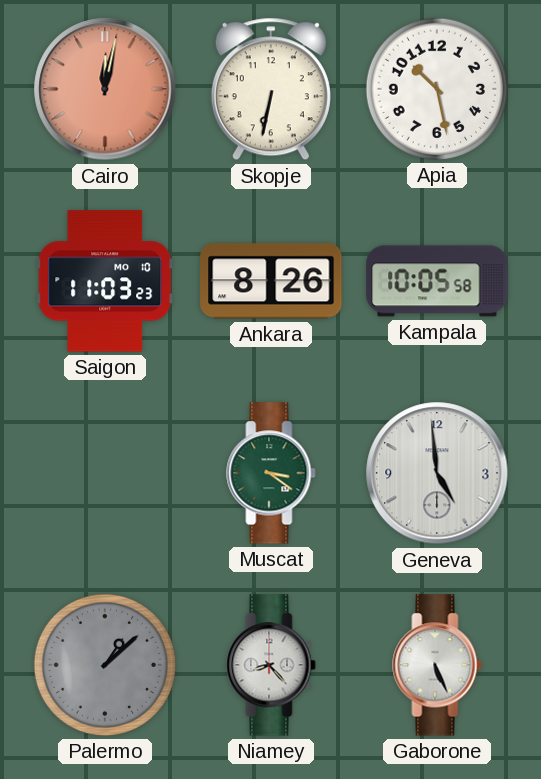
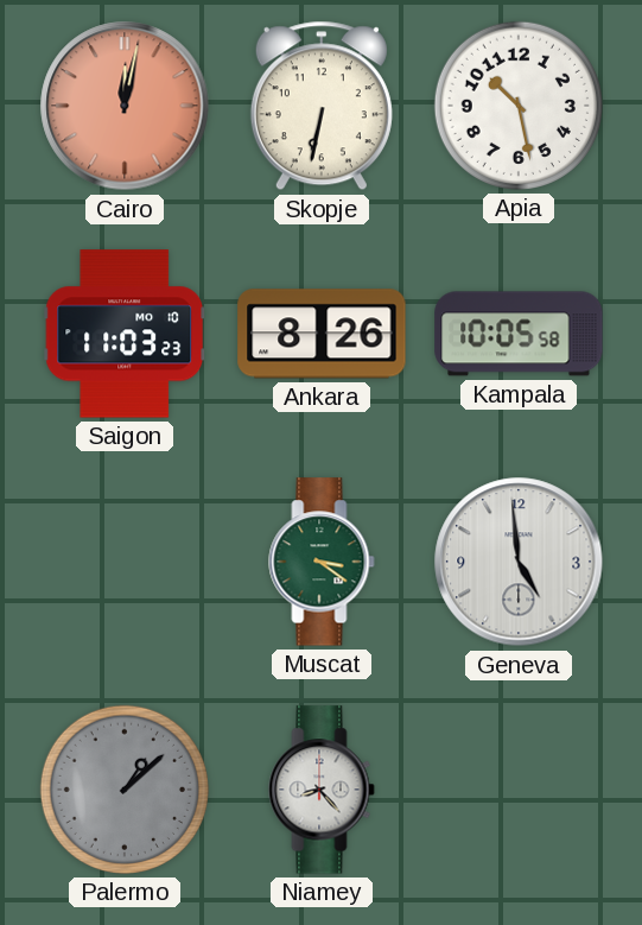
Gaborone: 5:26 -> none
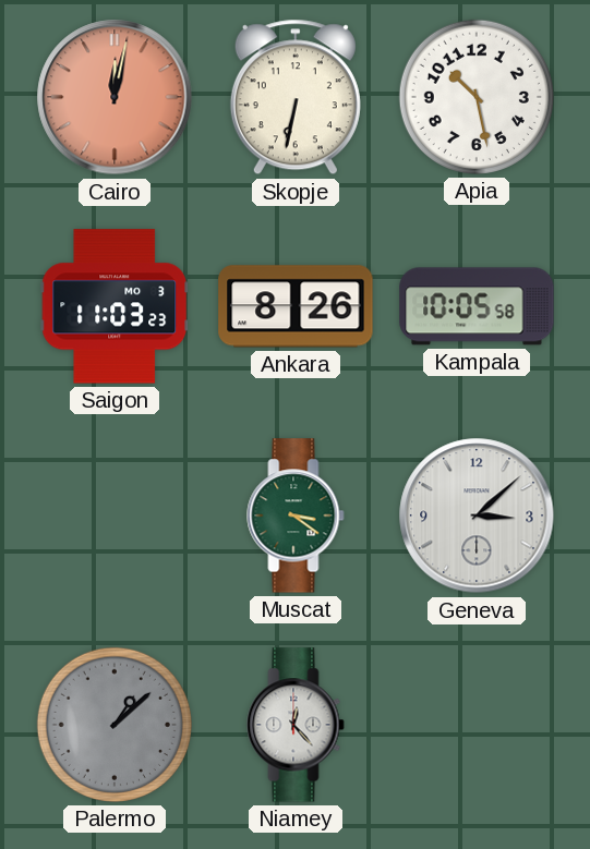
Saigon date: MO 10 -> MO 3
Geneva: 4:59 -> 3:08
Niamey: 8:23 -> 12:23
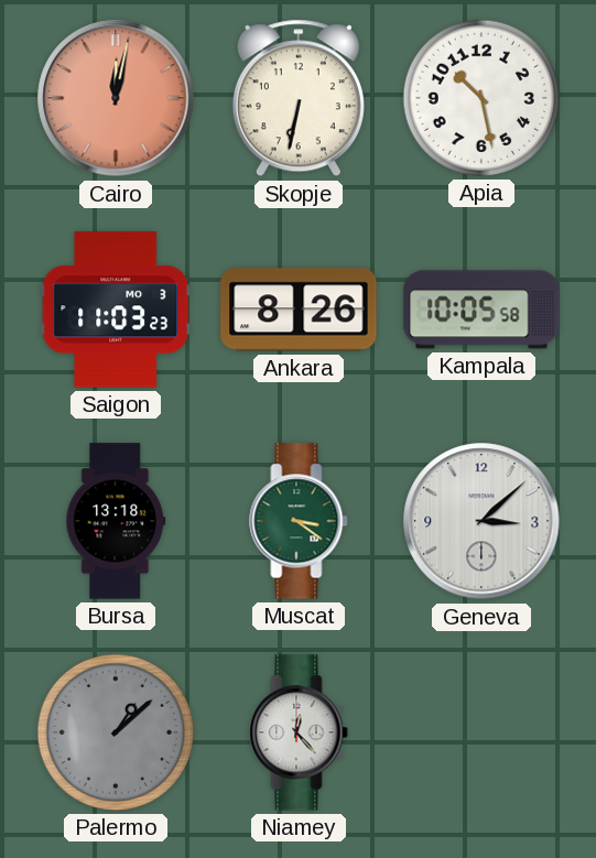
Bursa: none -> 13:18
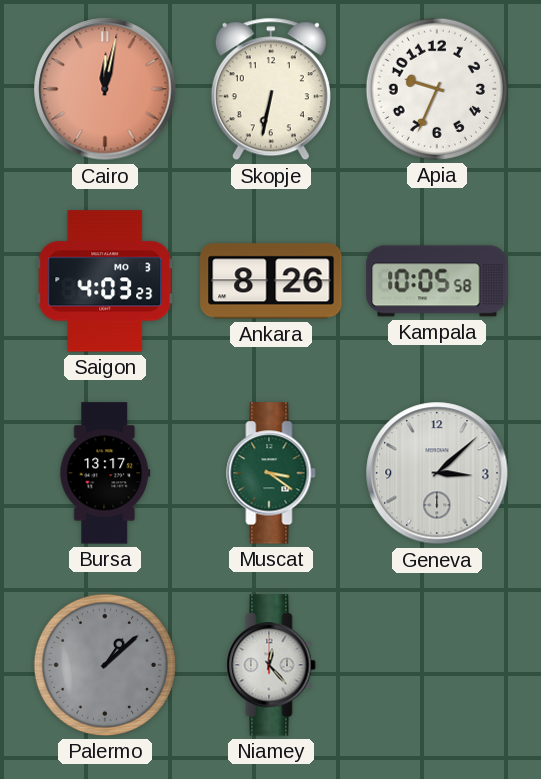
Apia: 10:28 -> 9:34
Saigon: 11:03 -> 4:03
Bursa: 13:18 -> 13:17
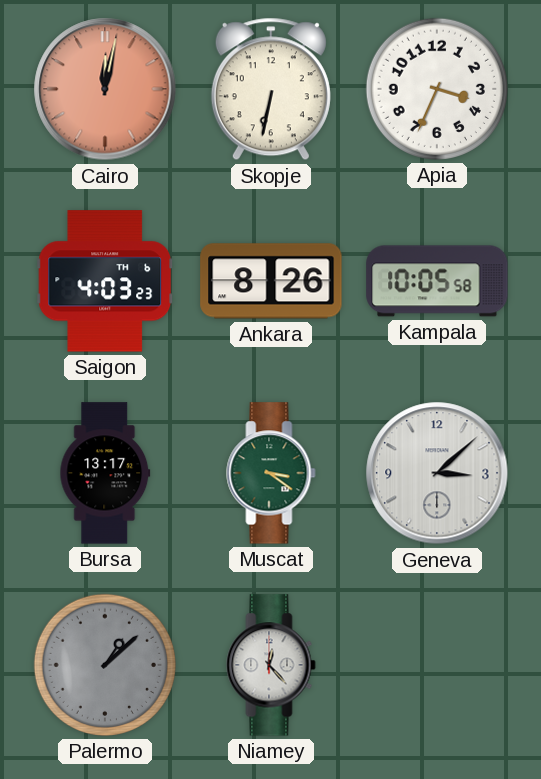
Apia: 9:34 -> 3:34
Saigon date: MO 3 -> TH 6
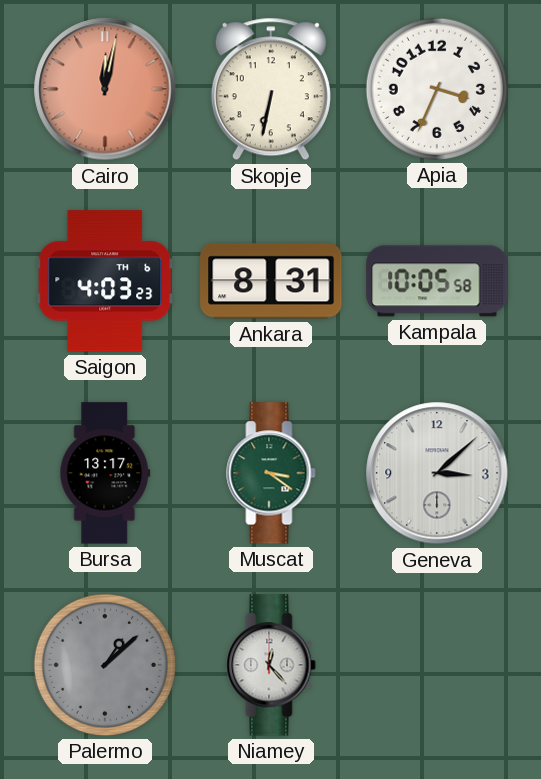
Ankara: 8:26 -> 8:31
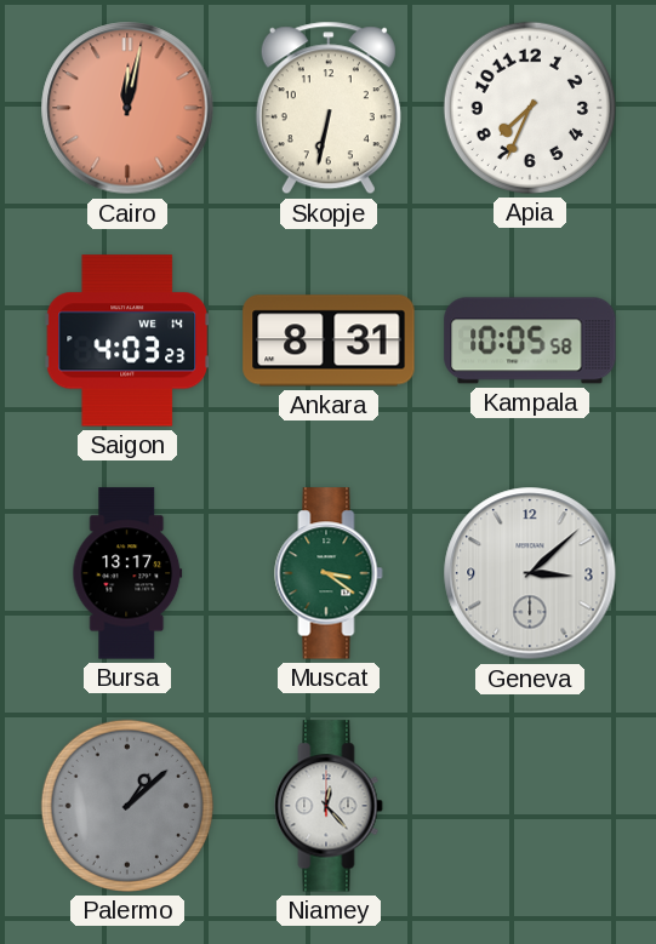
Apia: 3:34 -> 7:34
Saigon date: TH 6 -> WE 14
